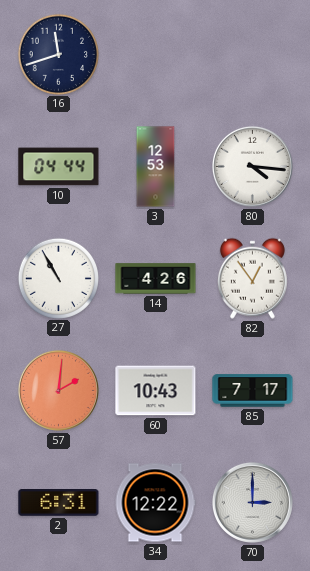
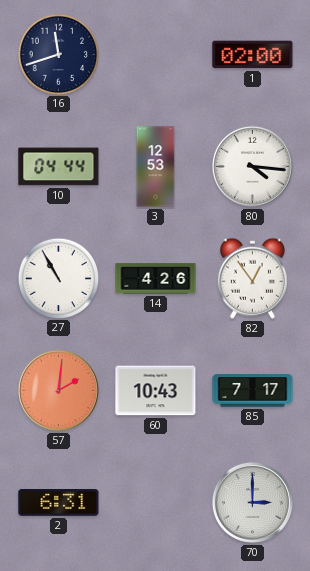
1: none -> 02:00
34: 12:22 -> none
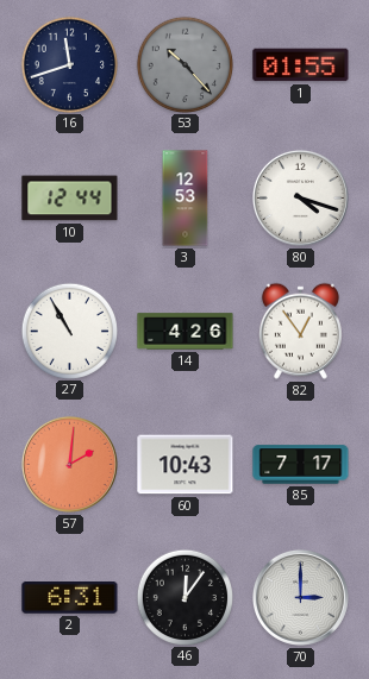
53: none -> 10:23
1: 02:00 -> 01:55
10: 04:44 -> 12:44
80: 4:16 -> 4:18
46: none -> 12:06
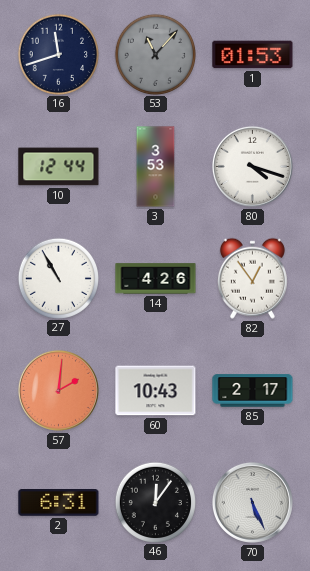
53: 10:23 -> 11:07
1: 01:55 -> 01:53
3: 12:53 -> 3:53
85: 7:17 -> 2:17
70: 3:00 -> 5:26
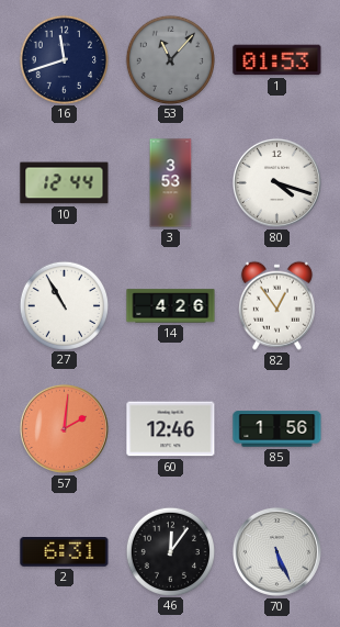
60: 10:43 -> 12:46
85: 2:17 -> 1:56
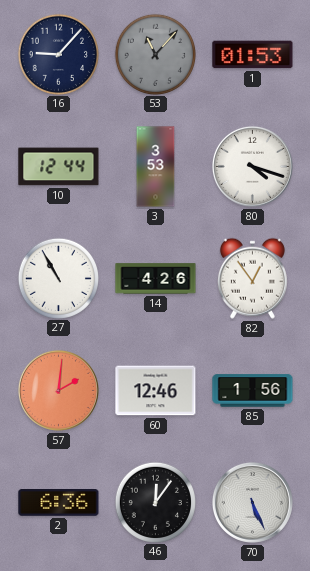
16: 11:42 -> 9:07
2: 6:31 -> 6:36
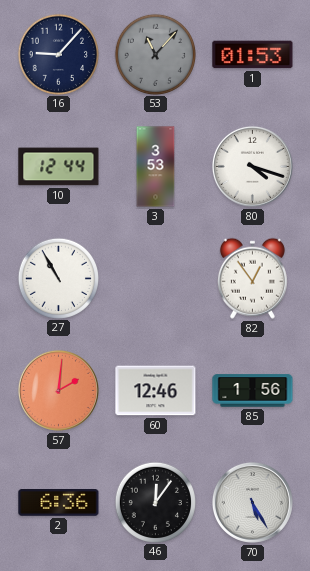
14: 4:26 -> none
70: 5:26 -> 5:25
